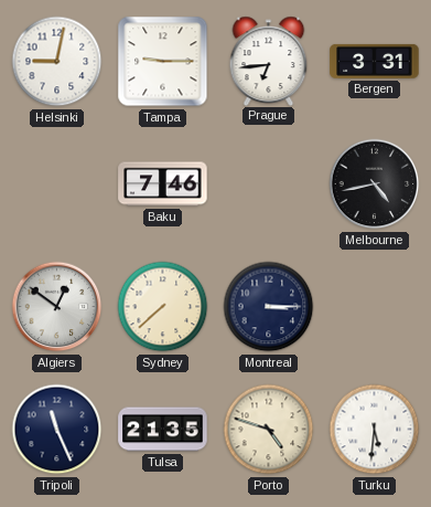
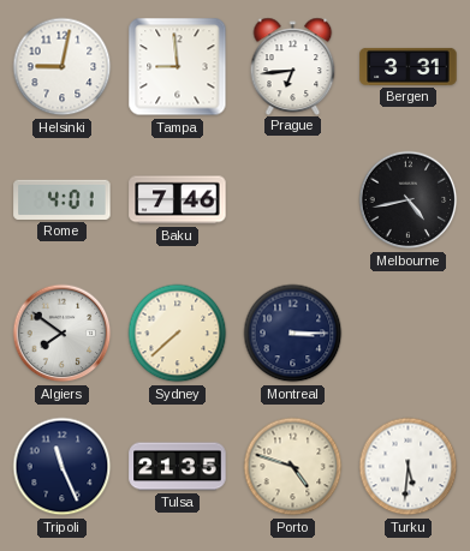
Tampa: 9:15 -> 8:59
Rome: none -> 4:01
Algiers: 12:51 -> 7:51
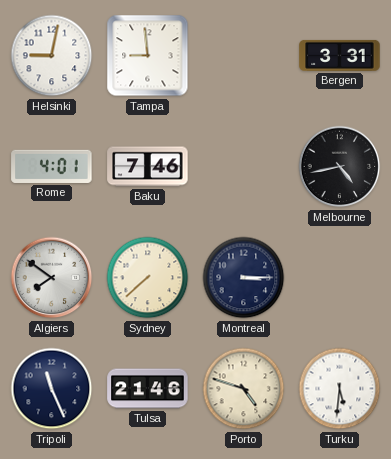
Prague: 6:44 -> none
Tulsa: 21:35 -> 21:46
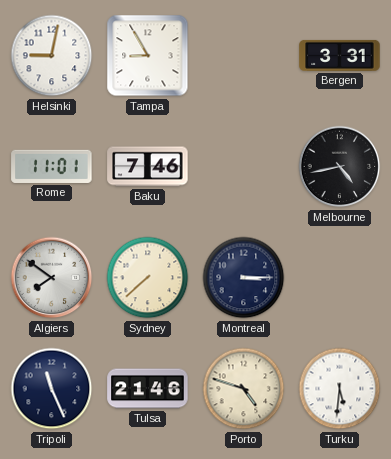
Tampa: 8:59 -> 8:55
Rome: 4:01 -> 11:01
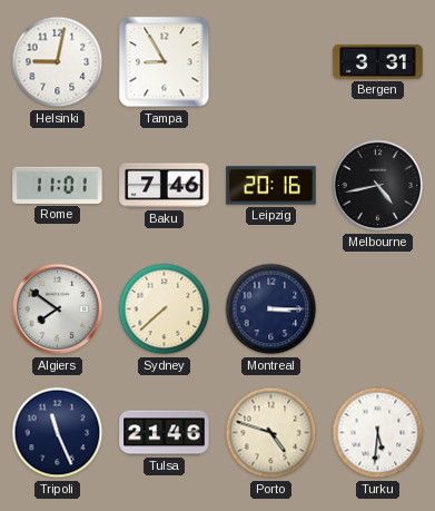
Leipzig: none -> 20:16
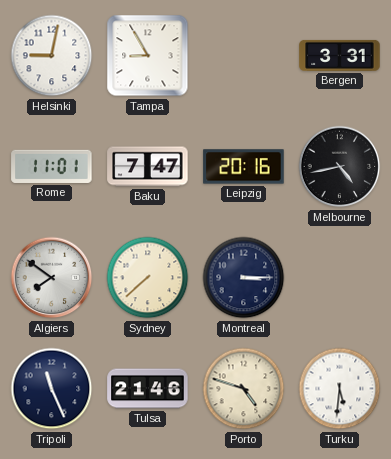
Baku: 7:46 -> 7:47
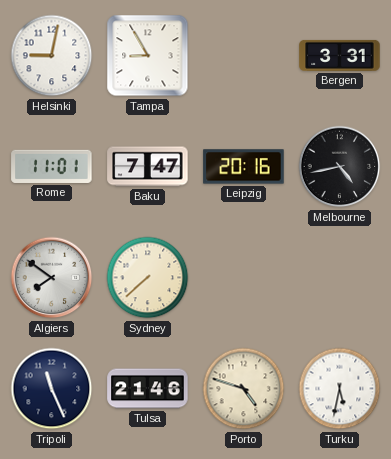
Montreal: 3:15 -> none
Turku: 5:31 -> 5:32
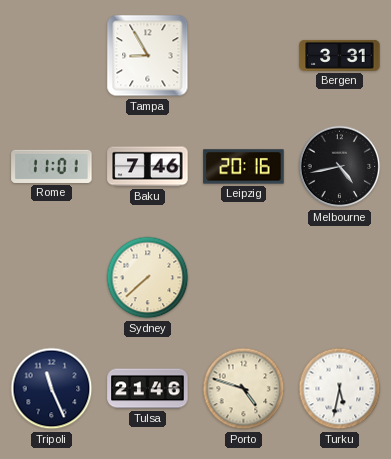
Helsinki: 9:02 -> none
Baku: 7:47 -> 7:46
Algiers: 7:51 -> none
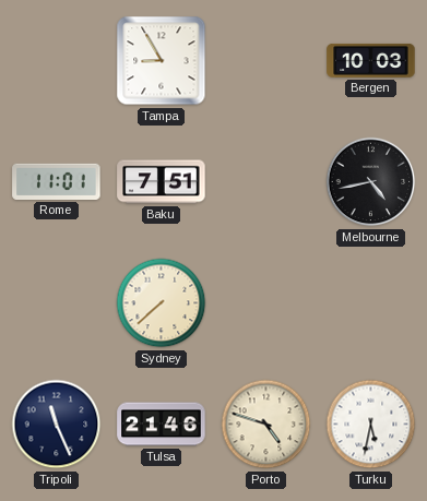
Bergen: 3:31 -> 10:03
Baku: 7:46 -> 7:51
Leipzig: 20:16 -> none
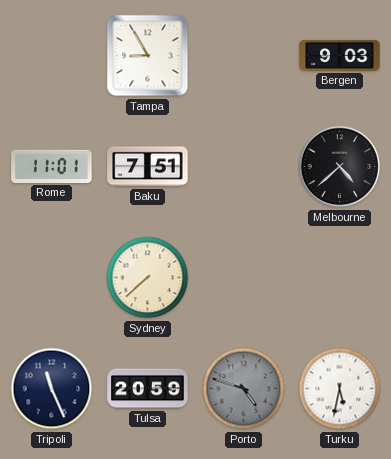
Bergen: 10:03 -> 9:03
Melbourne: 4:43 -> 4:38
Tulsa: 21:46 -> 20:59
Porto dial: cream -> grey
